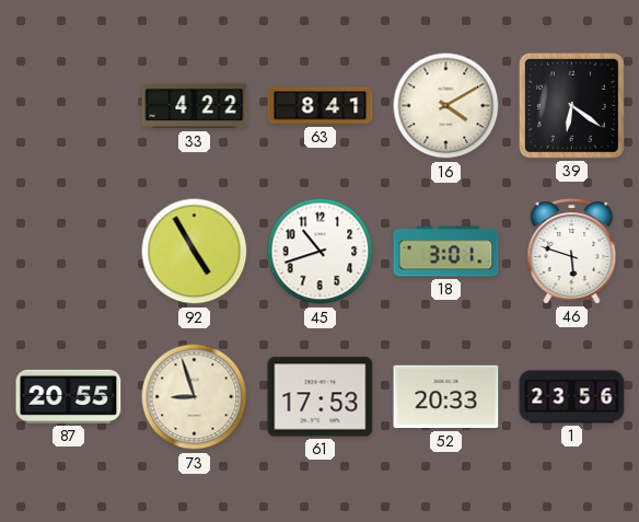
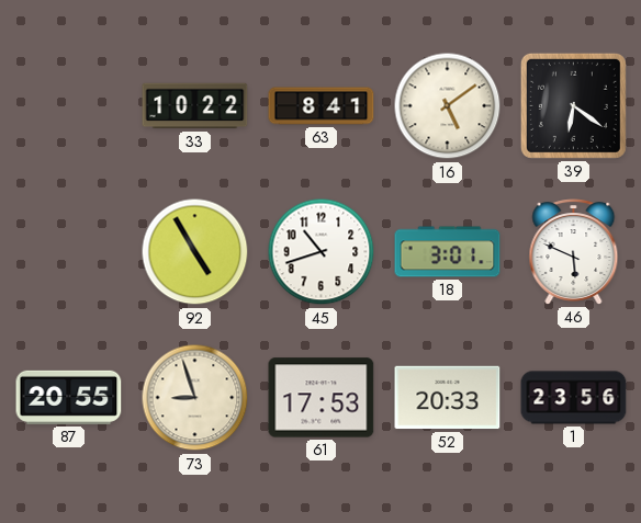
33: 4:22 -> 10:22
16: 4:10 -> 5:09
46: 5:48 -> 5:49
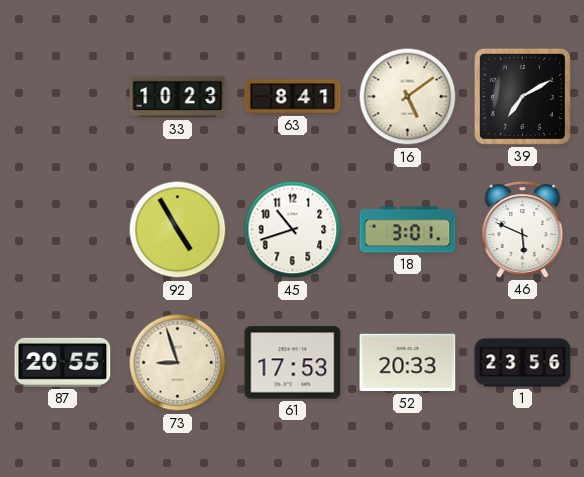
33: 10:22 -> 10:23
39: 6:21 -> 7:10
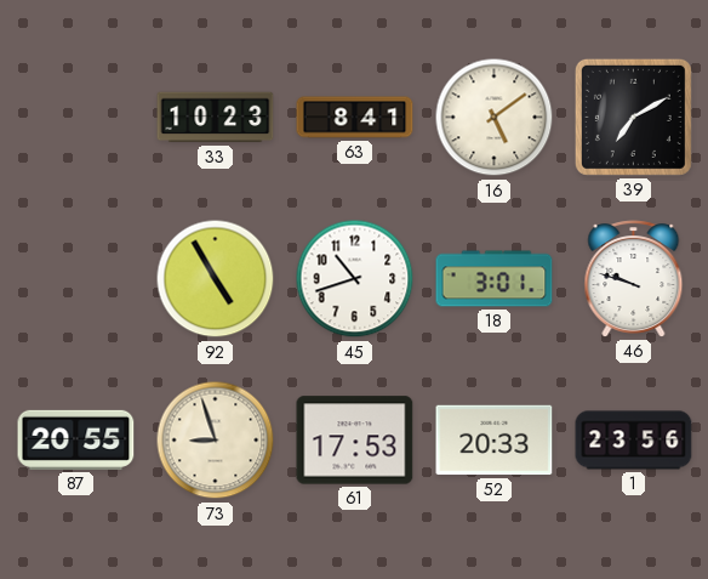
46: 5:49 -> 9:48
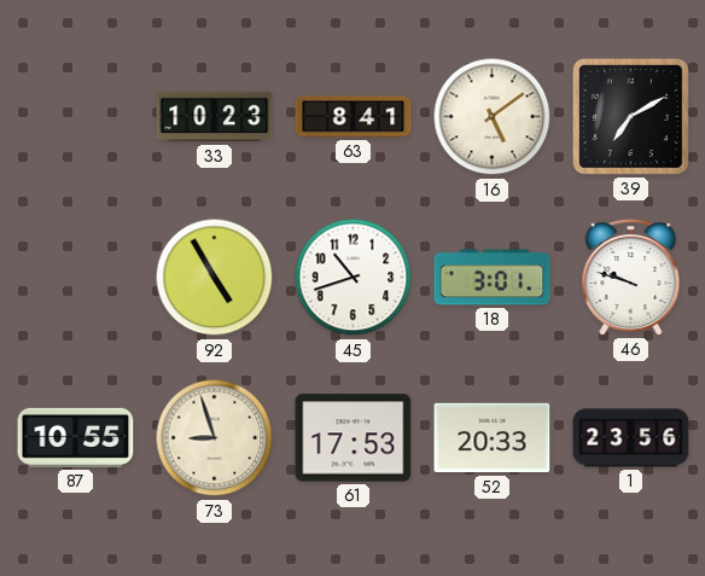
87: 20:55 -> 10:55
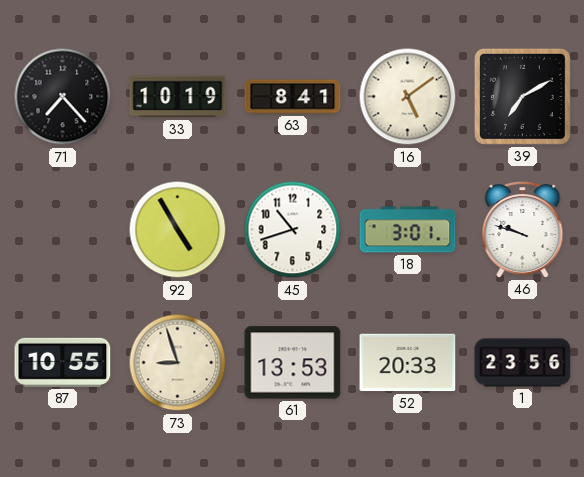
71: none -> 7:23
33: 10:23 -> 10:19
61: 17:53 -> 13:53
